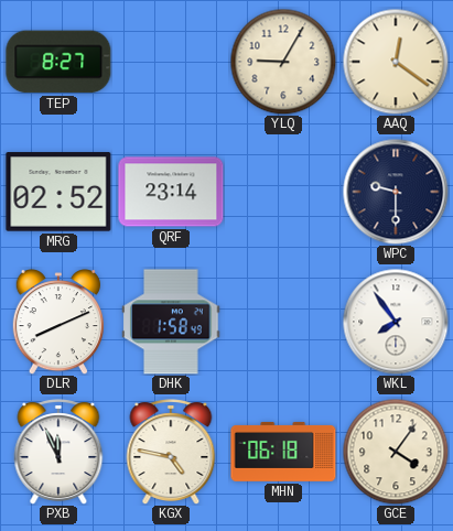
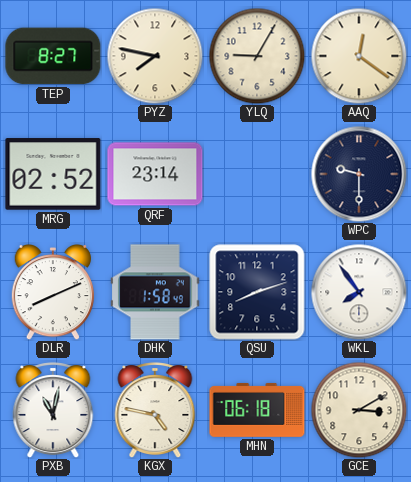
PYZ: none -> 7:47
QSU: none -> 8:12
PXB: 11:56 -> 11:02
GCE: 4:06 -> 3:10
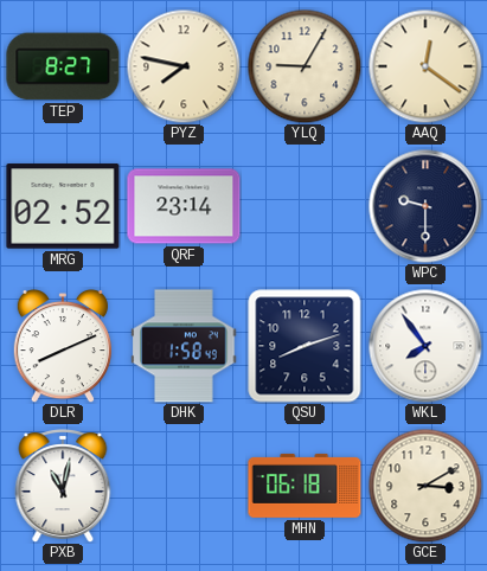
KGX: 4:47 -> none
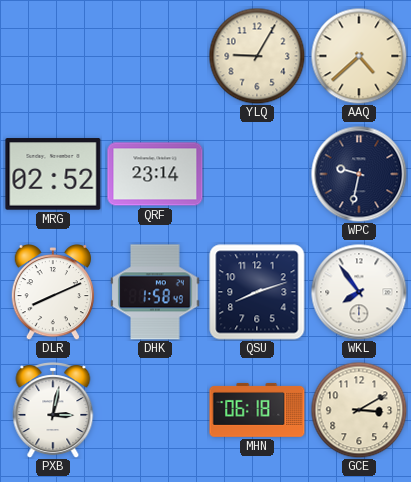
TEP: 8:27 -> none
PYZ: 7:47 -> none
AAQ: 12:21 -> 4:38
WPC: 9:30 -> 9:32
PXB: 11:02 -> 3:02
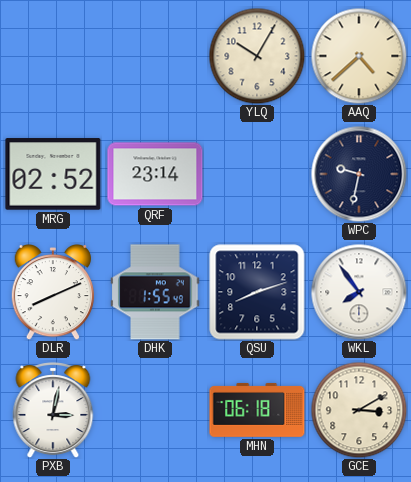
YLQ: 9:05 -> 10:05
DHK: 1:58 -> 1:55
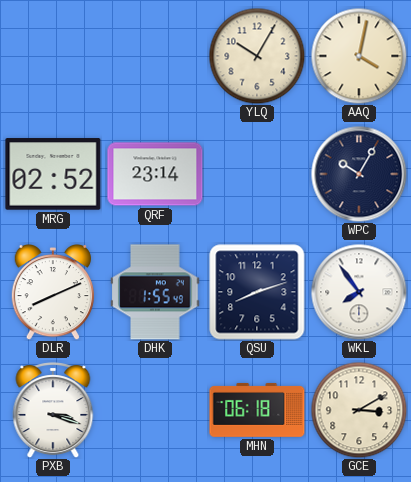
AAQ: 4:38 -> 4:02
WPC: 9:32 -> 10:05
PXB: 3:02 -> 3:18
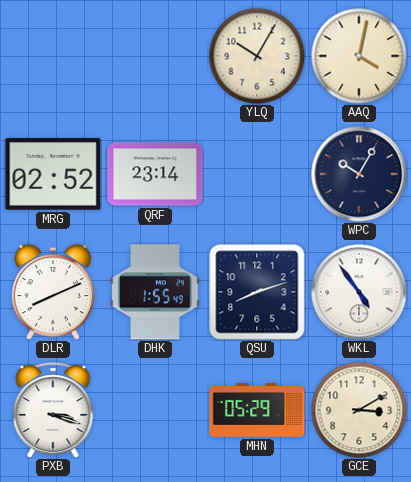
WKL: 7:54 -> 4:54
MHN: 06:18 -> 05:29
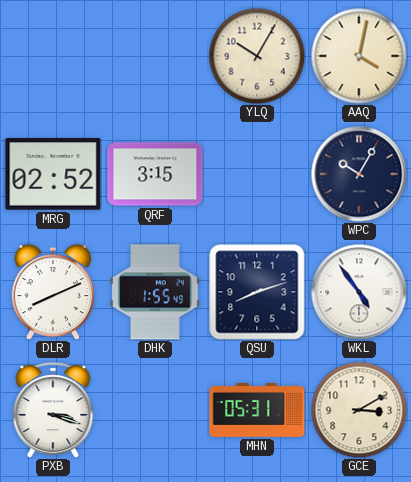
QRF: 23:14 -> 3:15
MHN: 05:29 -> 05:31
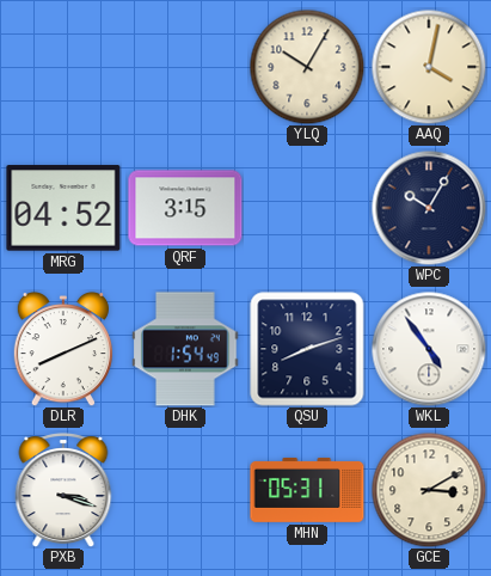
MRG: 02:52 -> 04:52
DHK: 1:55 -> 1:54
